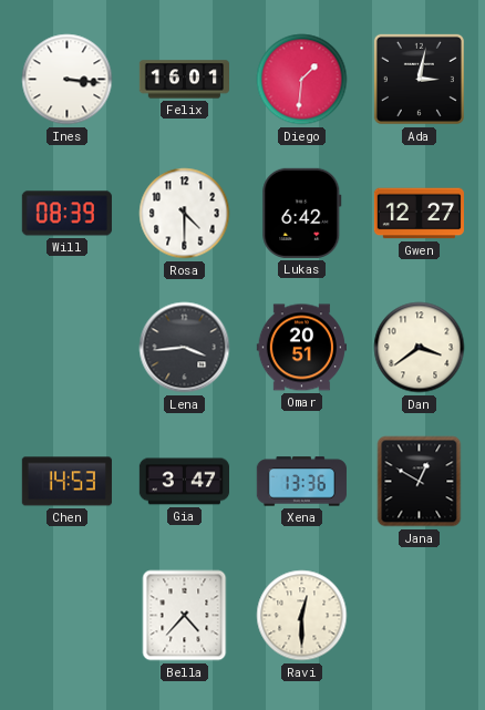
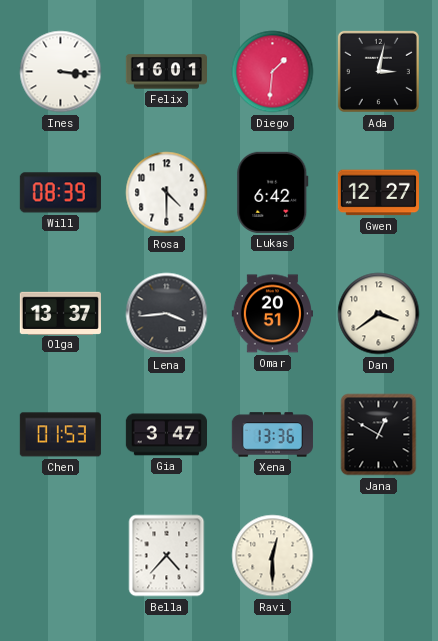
Olga: none -> 13:37
Chen: 14:53 -> 01:53
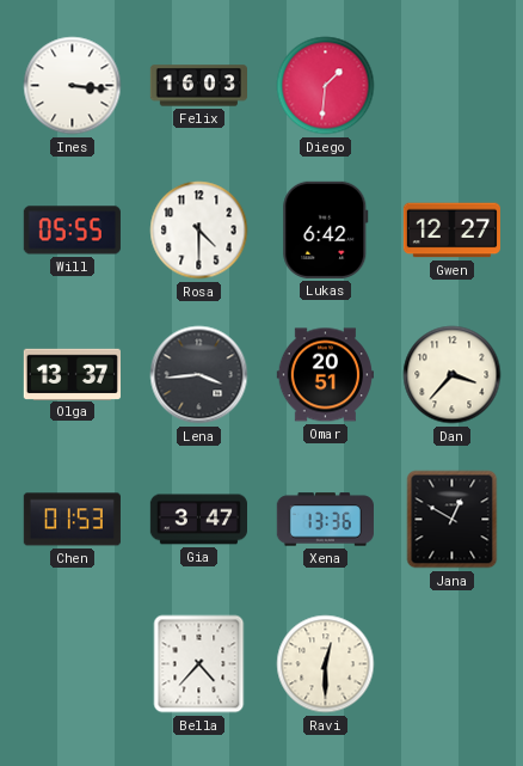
Felix: 16:01 -> 16:03
Ada: 3:02 -> none
Will: 08:39 -> 05:55
Dan: 3:39 -> 3:37
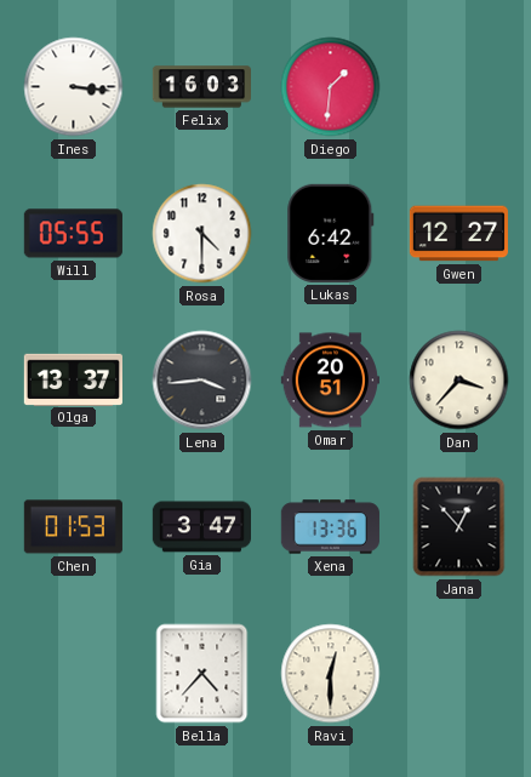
Jana: 12:50 -> 12:53
